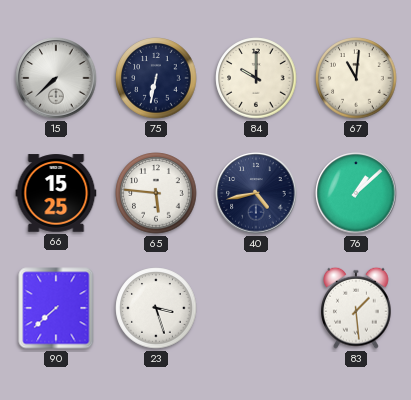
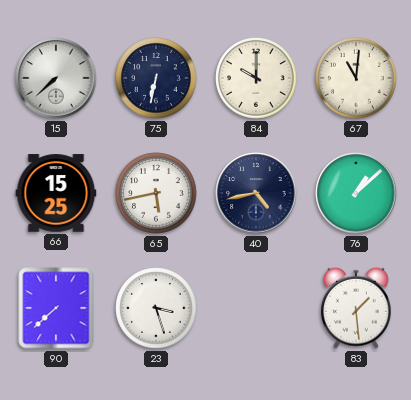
65: 5:46 -> 5:43
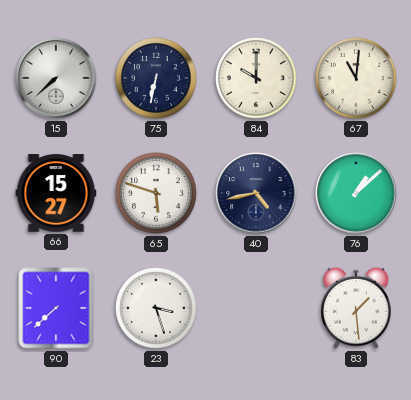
66: 15:25 -> 15:27
65: 5:43 -> 5:48
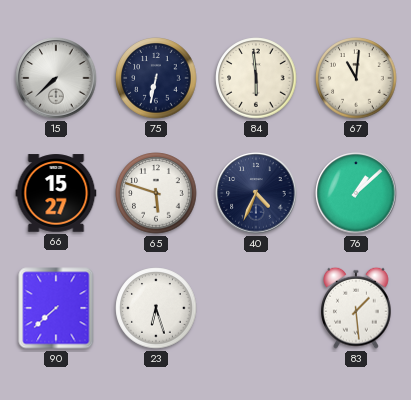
84: 10:00 -> 5:59
40: 4:43 -> 4:34
23: 3:27 -> 6:27
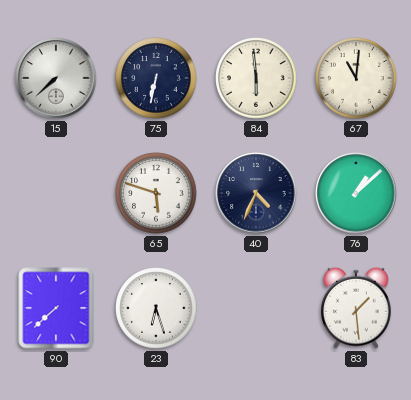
66: 15:27 -> none
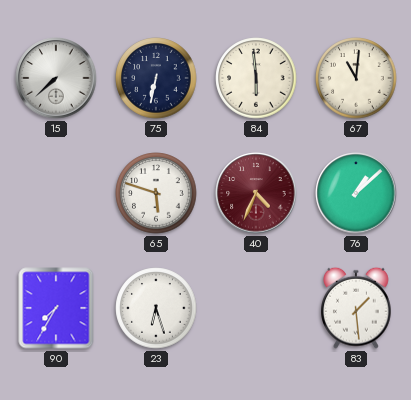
40 dial: navy -> burgundy
90: 7:38 -> 7:35
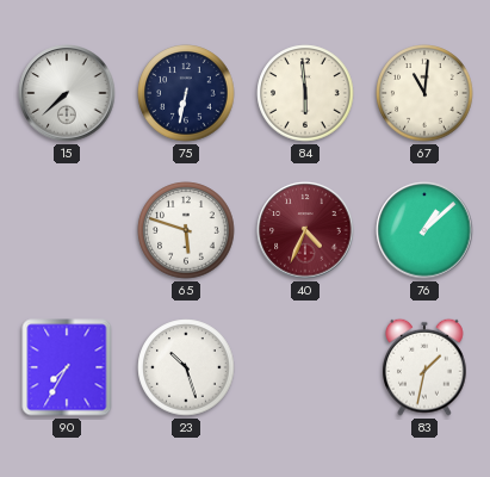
23: 6:27 -> 10:27
83: 1:29 -> 1:32
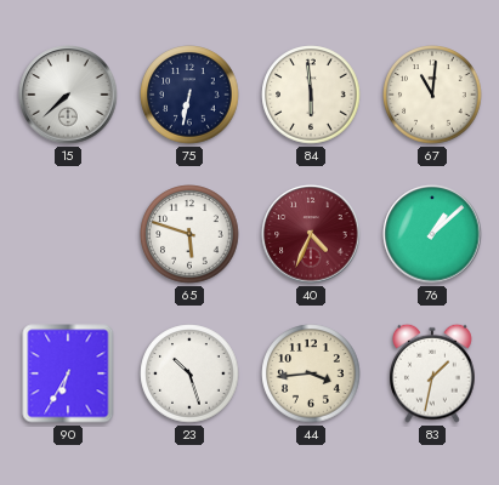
90: 7:35 -> 6:35
44: none -> 3:44
